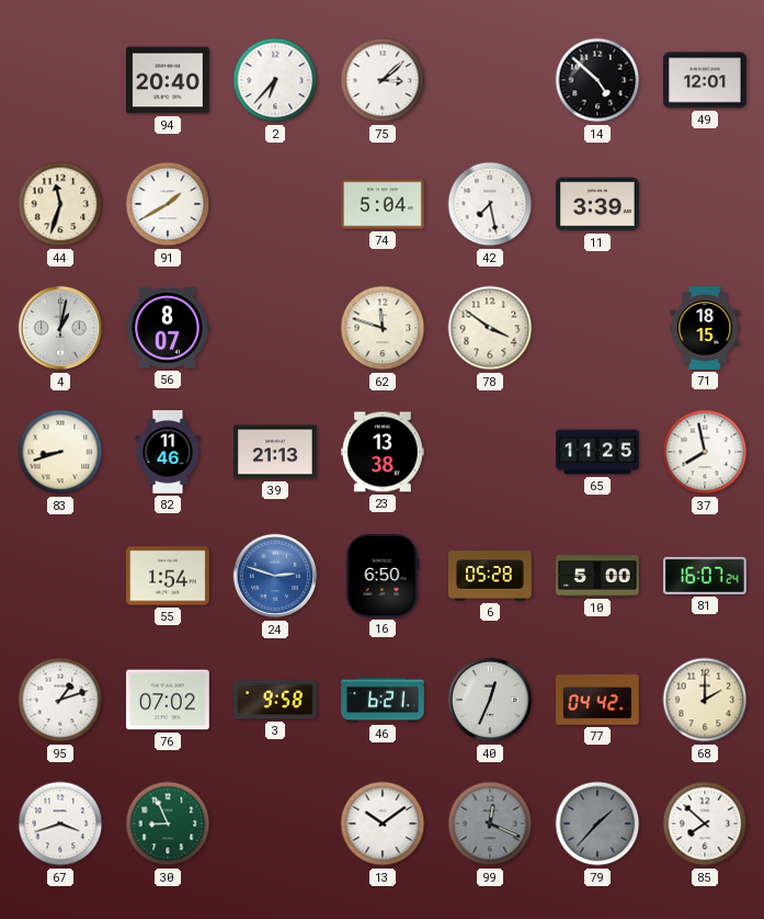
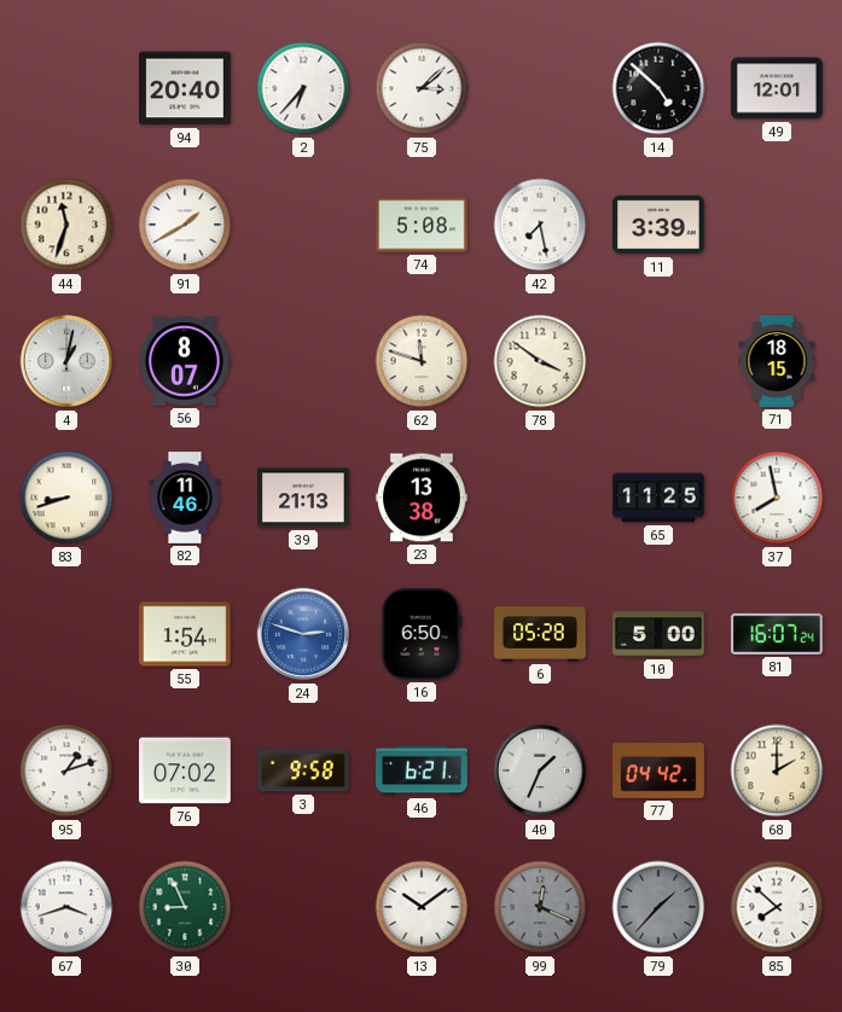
74: 5:04 -> 5:08
40: 12:34 -> 1:34
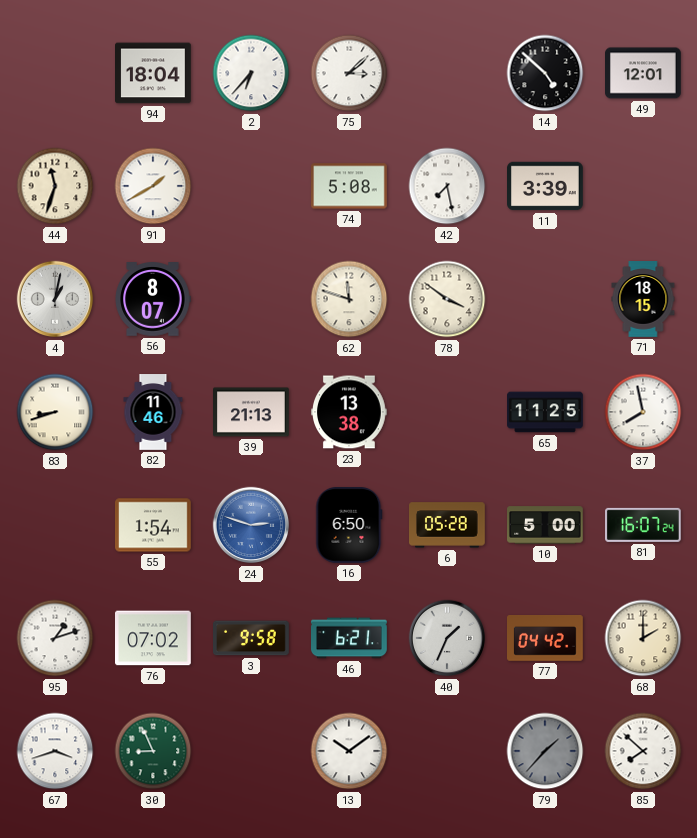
94: 20:40 -> 18:04
99: 12:19 -> none
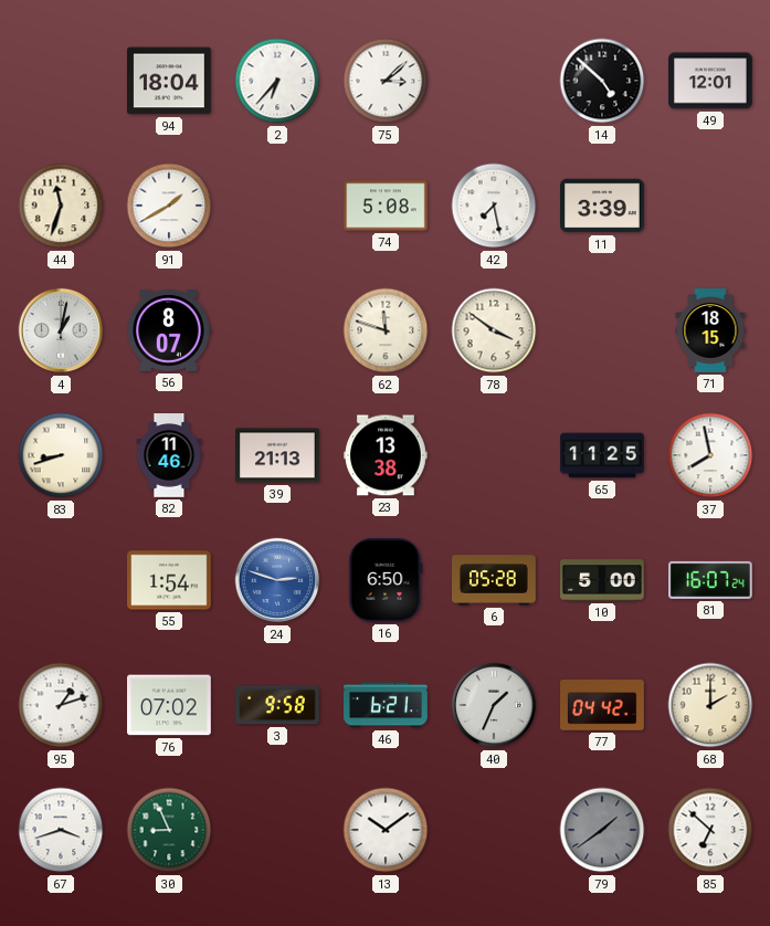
79: 1:37 -> 1:39
85: 7:52 -> 6:52
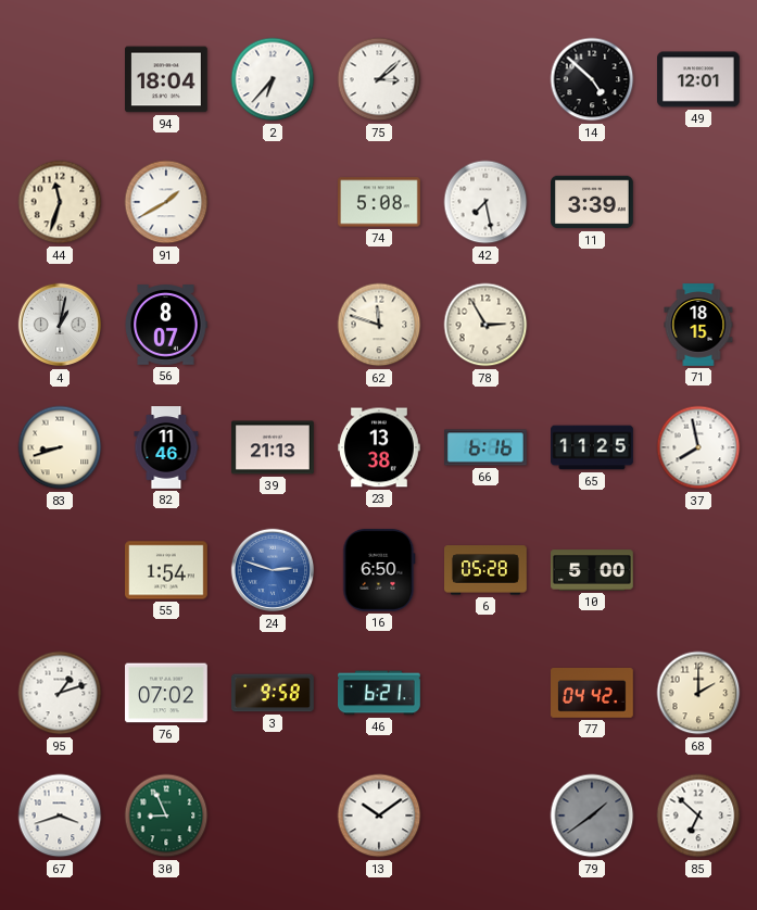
78: 3:51 -> 2:55
66: none -> 6:16
81: 16:07 -> none
40: 1:34 -> none
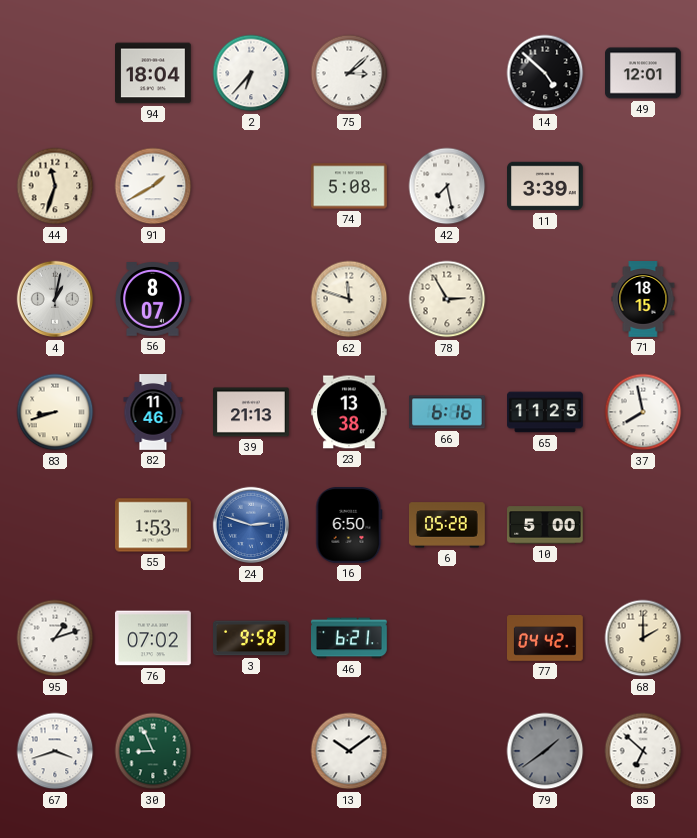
55: 1:54 -> 1:53
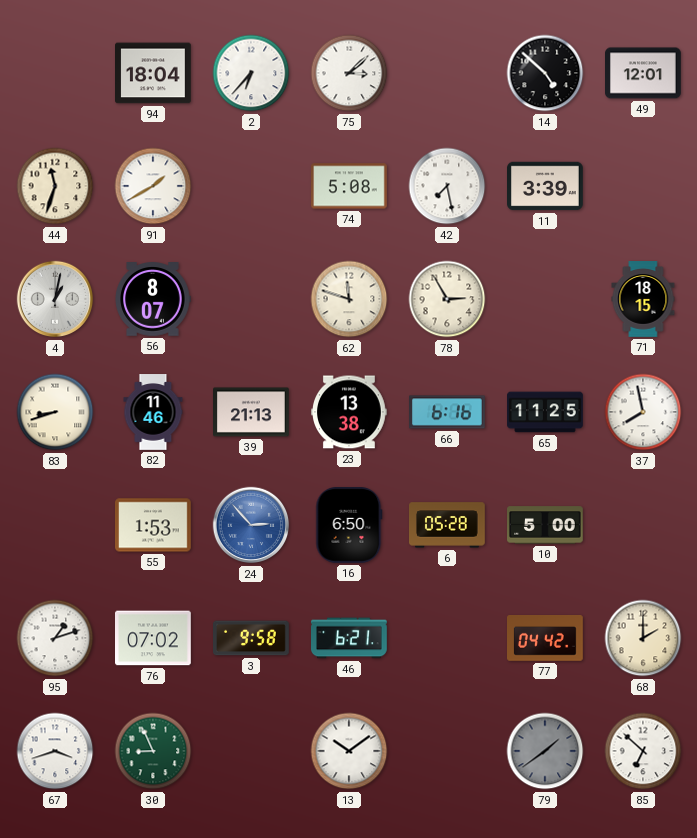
24: 2:48 -> 2:53
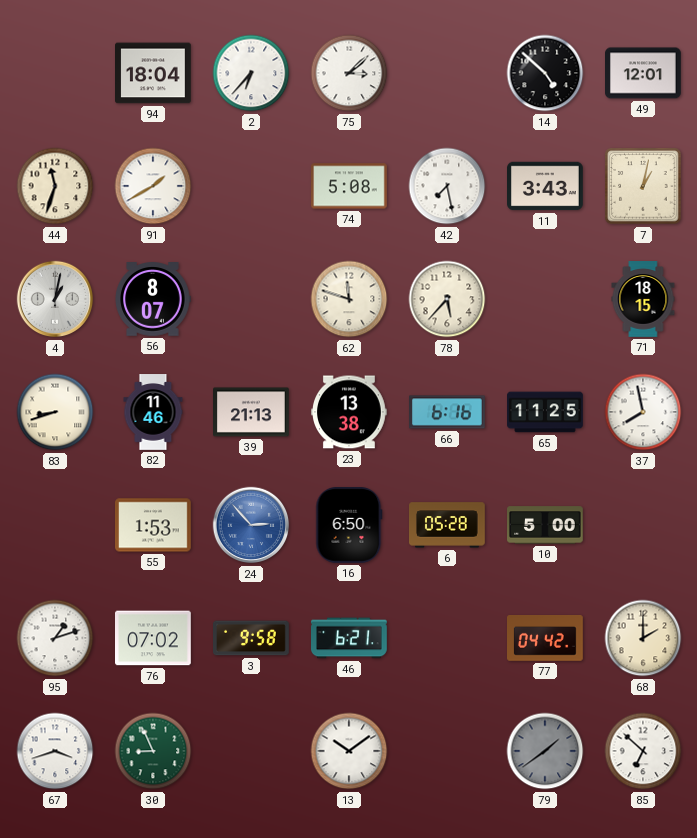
11: 3:39 -> 3:43
7: none -> 1:02
78: 2:55 -> 5:37
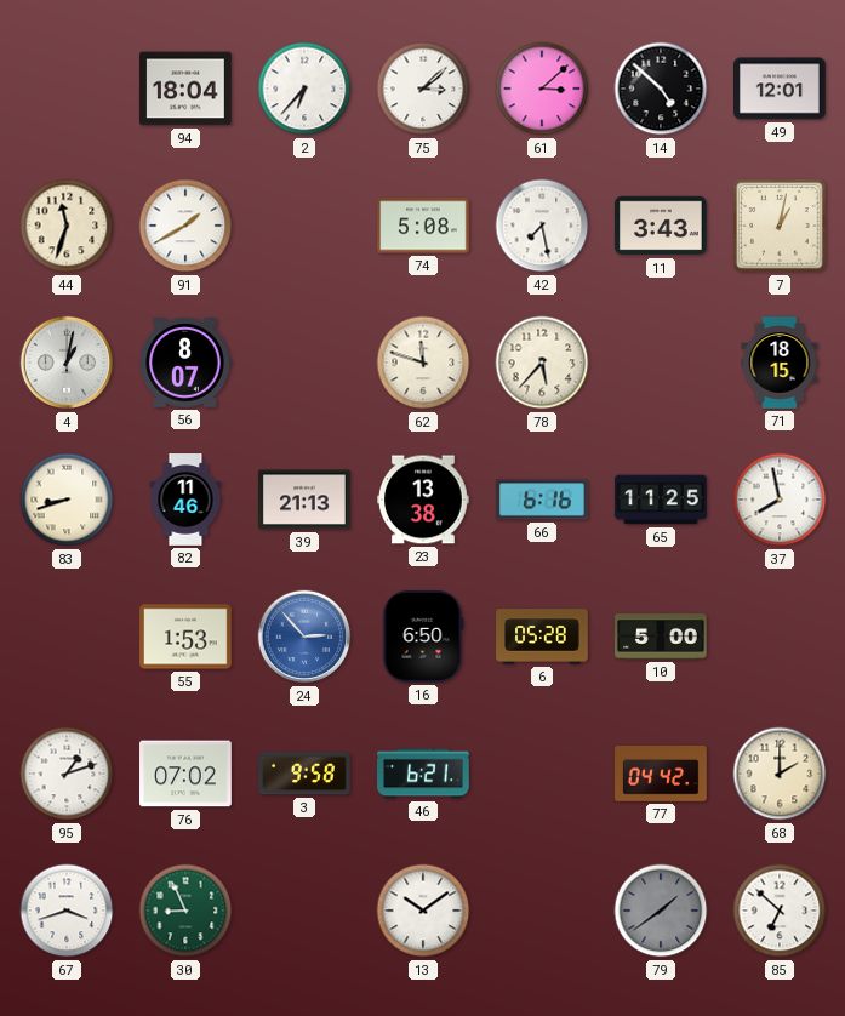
61: none -> 3:08
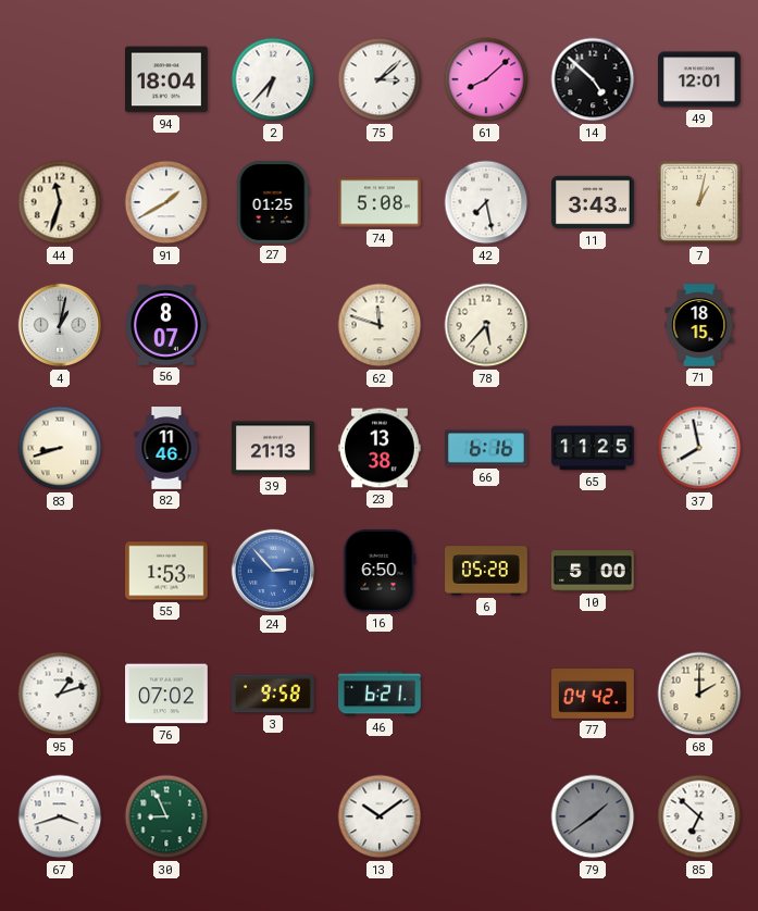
61: 3:08 -> 8:08
27: none -> 01:25
